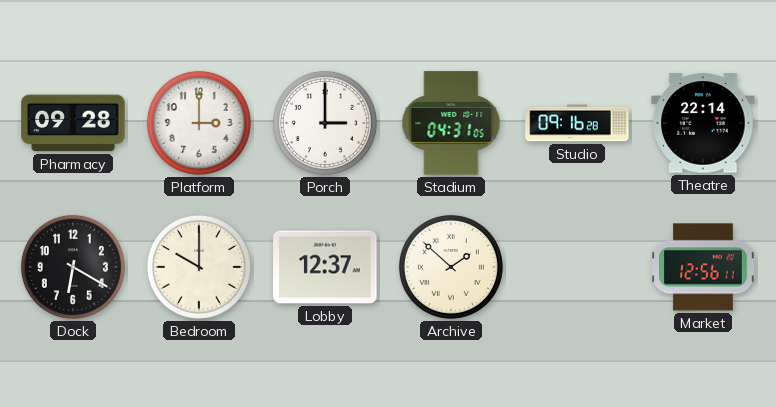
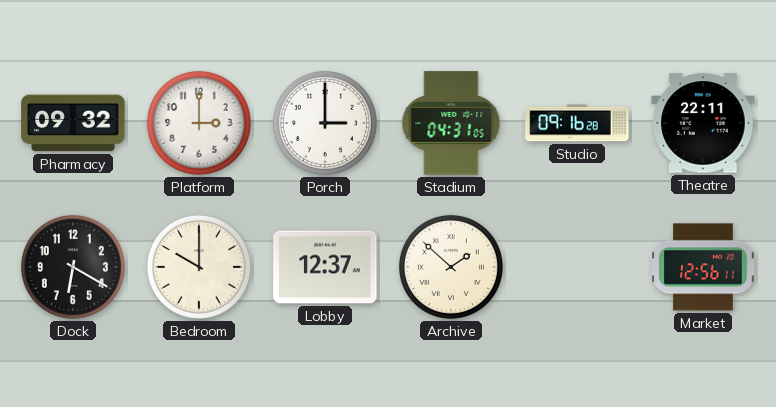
Pharmacy: 09:28 -> 09:32
Theatre: 22:14 -> 22:11
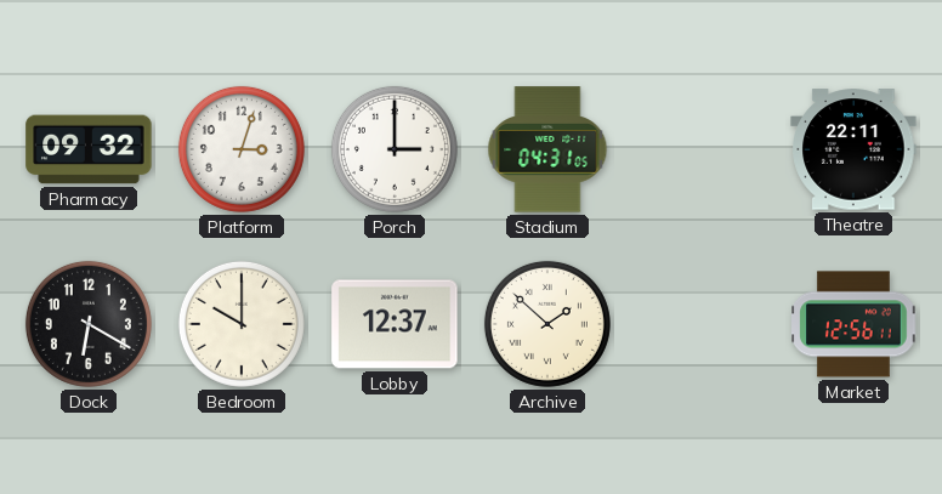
Platform: 3:00 -> 3:03
Studio: 09:16 -> none
